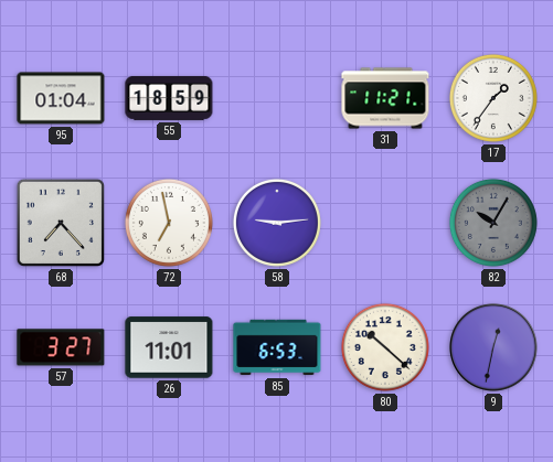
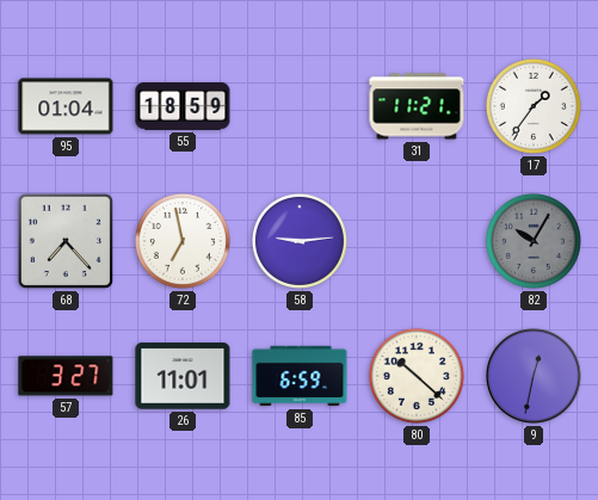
85: 6:53 -> 6:59
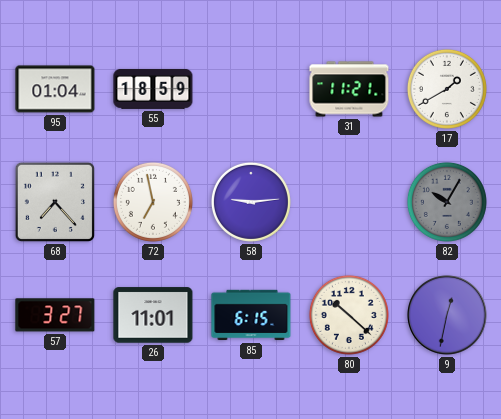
17: 1:36 -> 1:40
85: 6:59 -> 6:15
